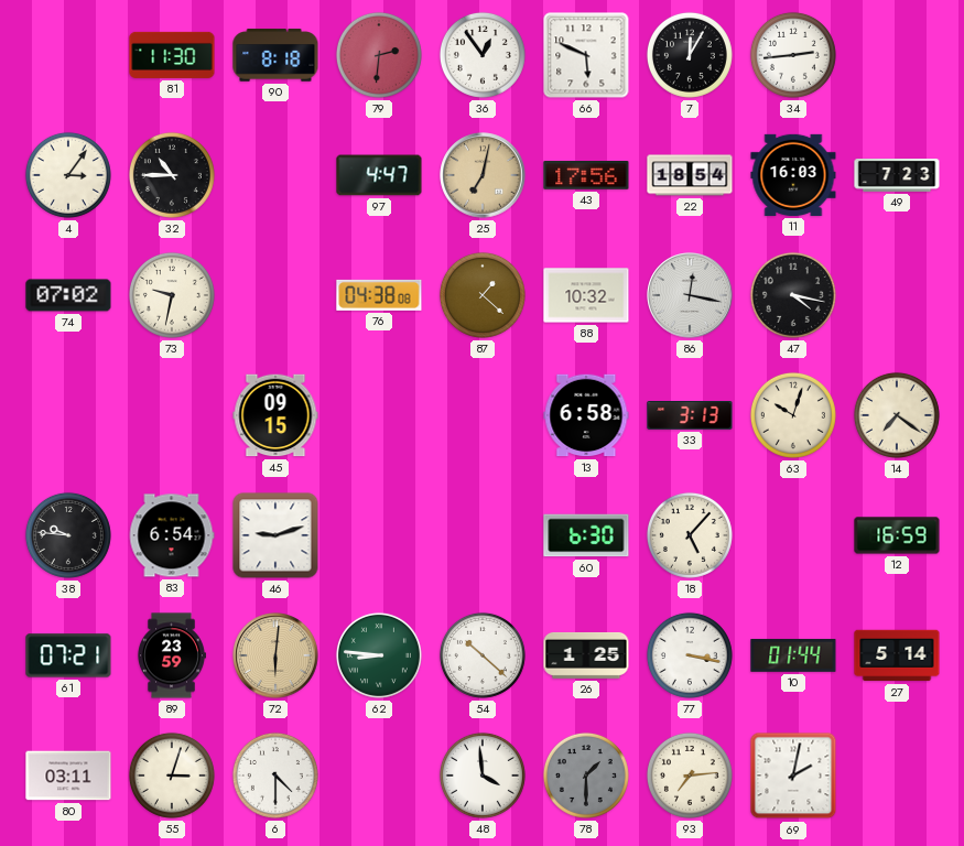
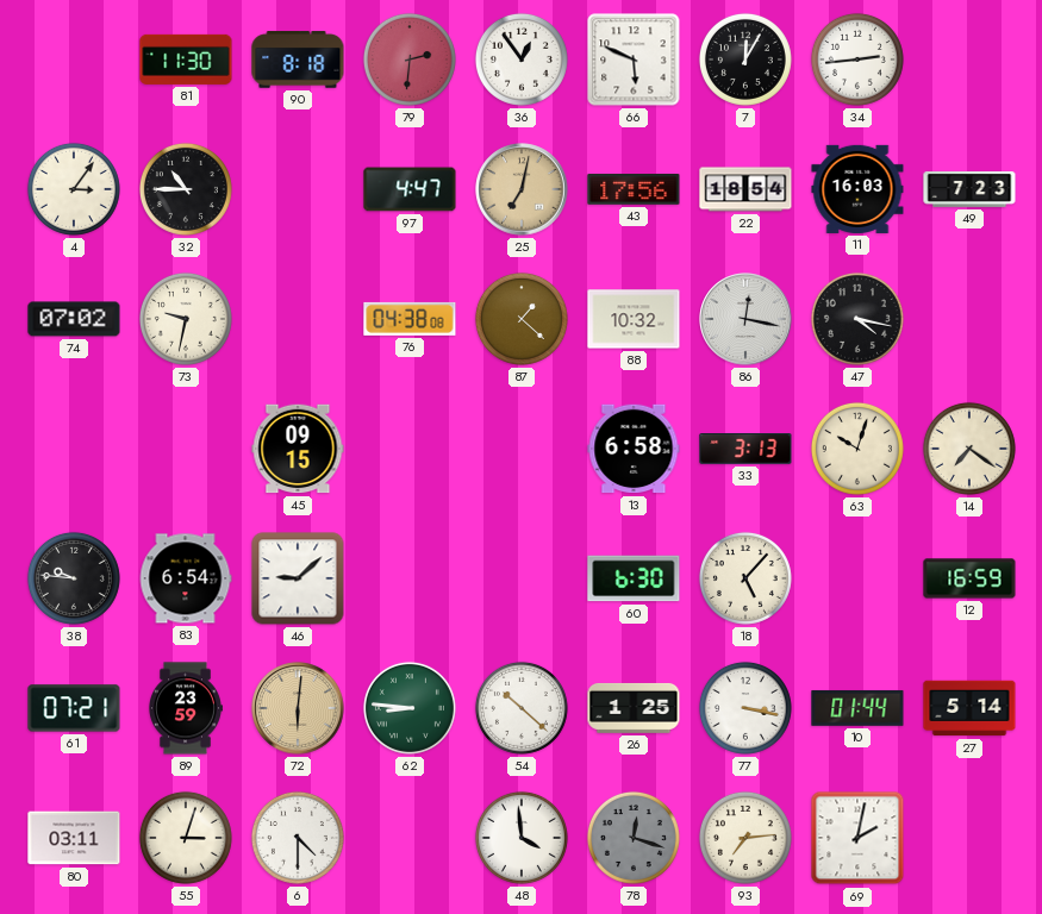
46: 9:12 -> 9:08
78: 1:30 -> 12:18
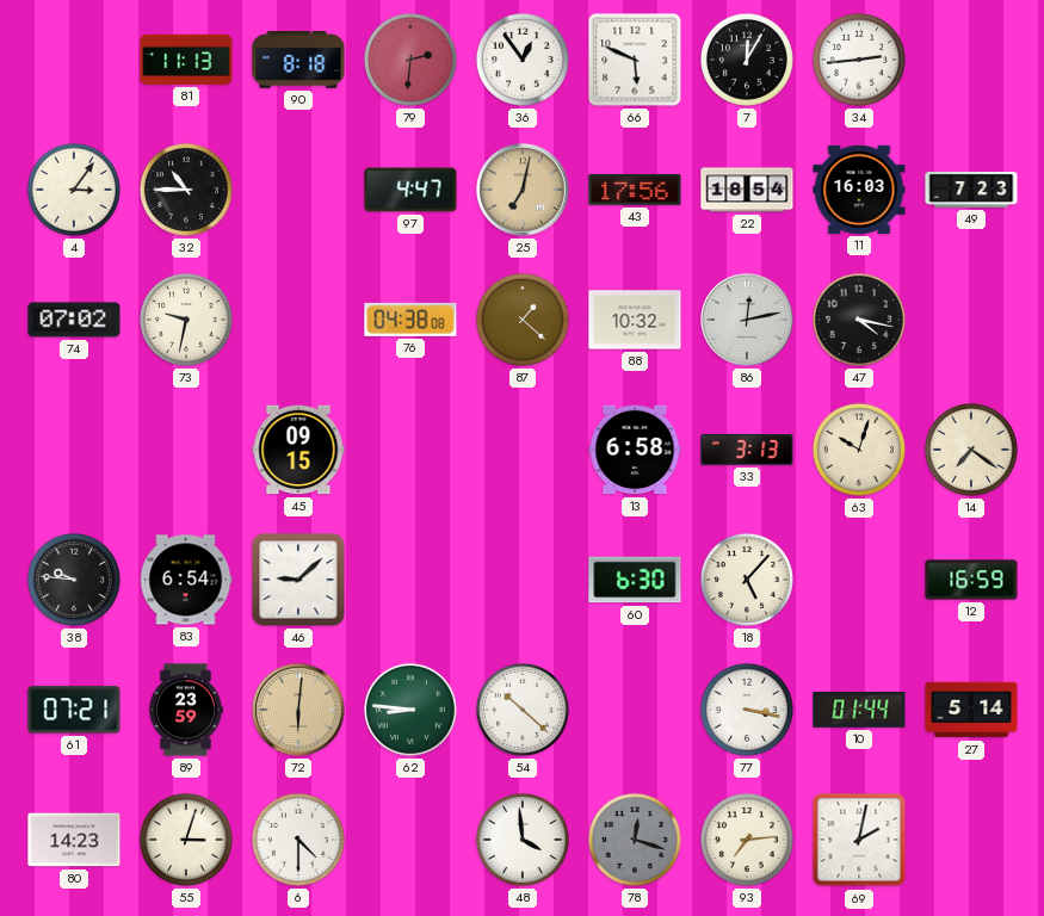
81: 11:30 -> 11:13
86: 12:17 -> 12:13
26: 1:25 -> none
80: 03:11 -> 14:23
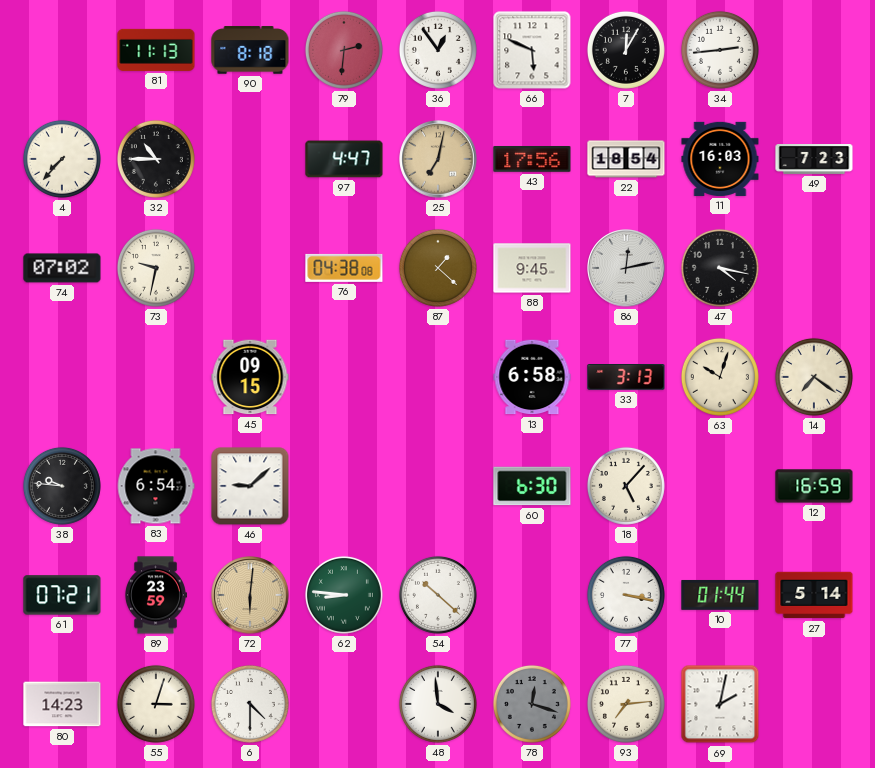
4: 3:06 -> 7:37
88: 10:32 -> 9:45
